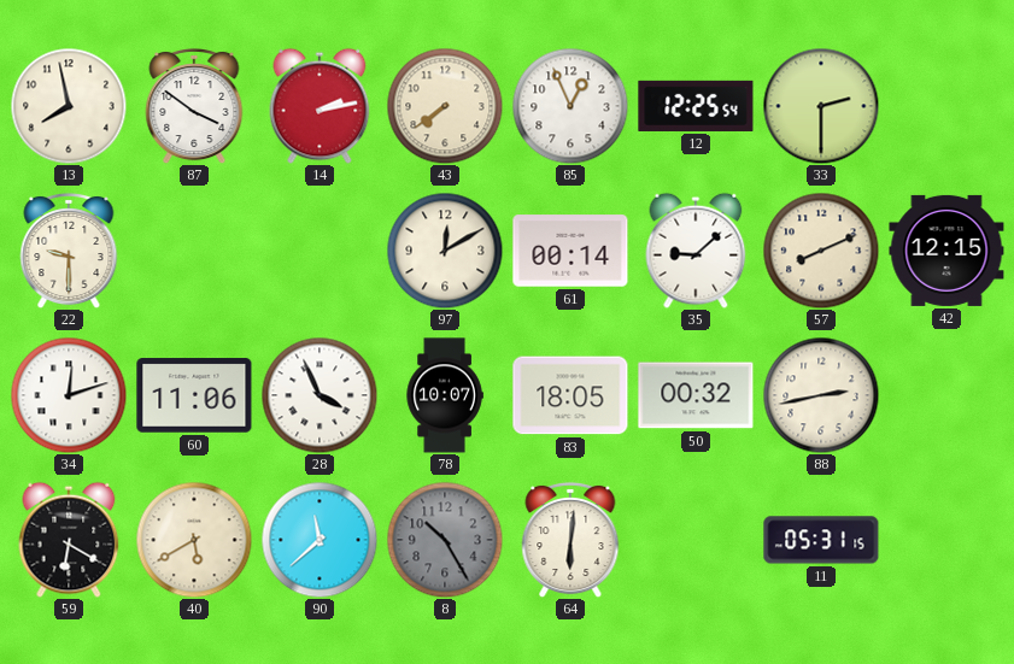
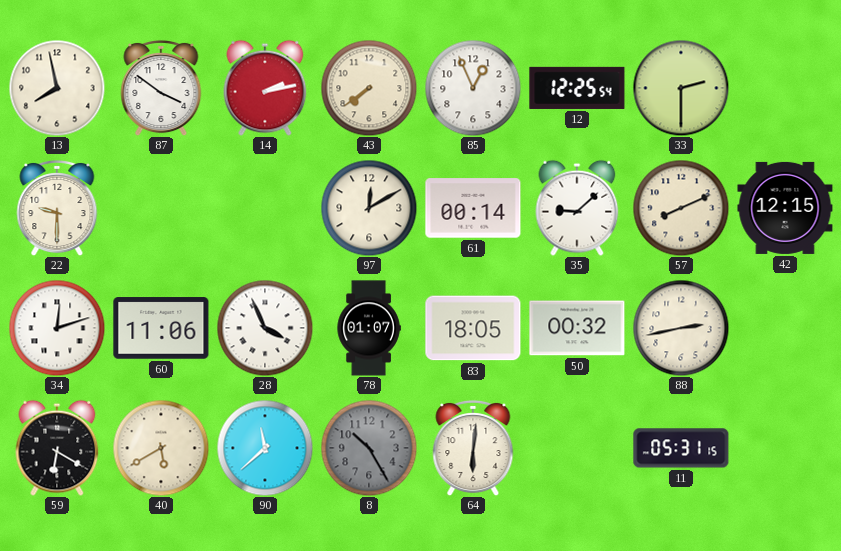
78: 10:07 -> 01:07
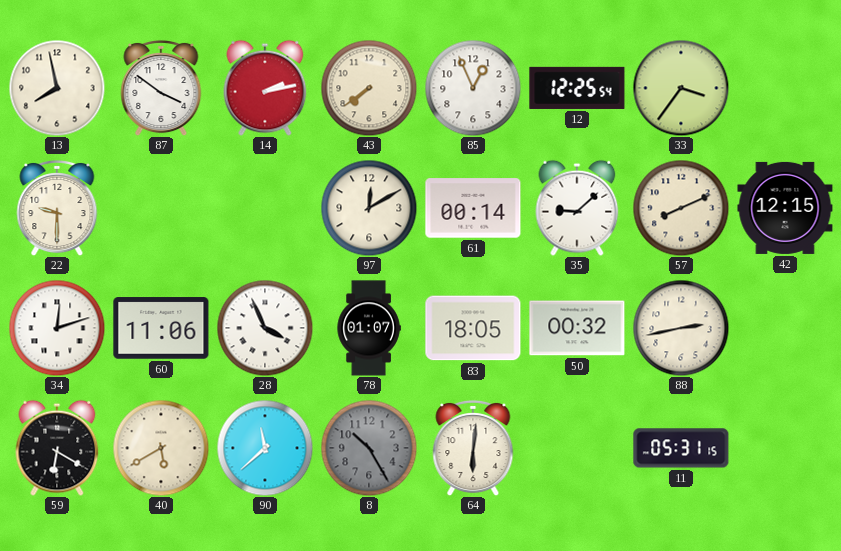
33: 2:30 -> 3:36
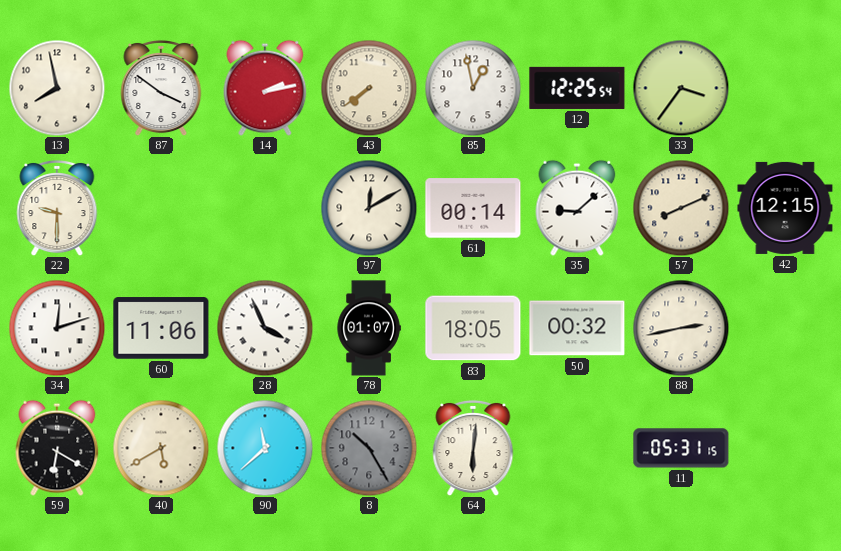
85: 12:56 -> 12:58
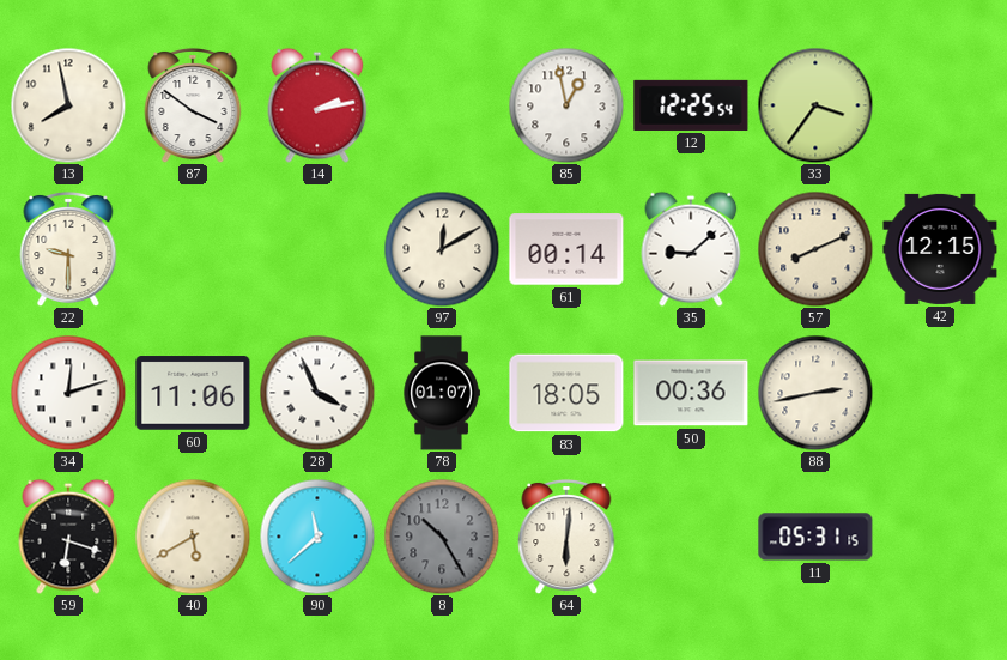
43: 7:39 -> none
50: 00:32 -> 00:36
59: 6:20 -> 6:18
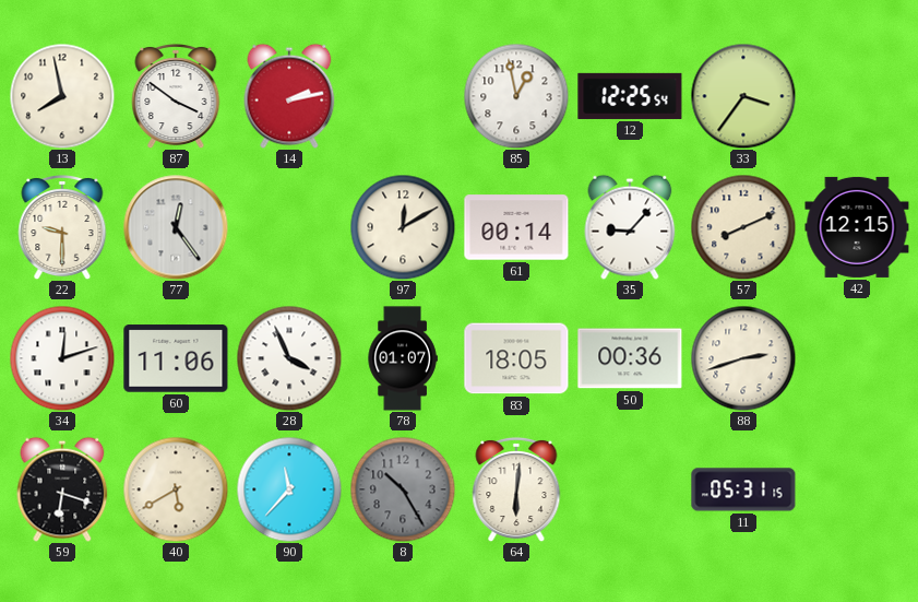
77: none -> 12:24
35: 9:08 -> 9:07
88: 2:43 -> 2:42
90: 11:38 -> 11:37
